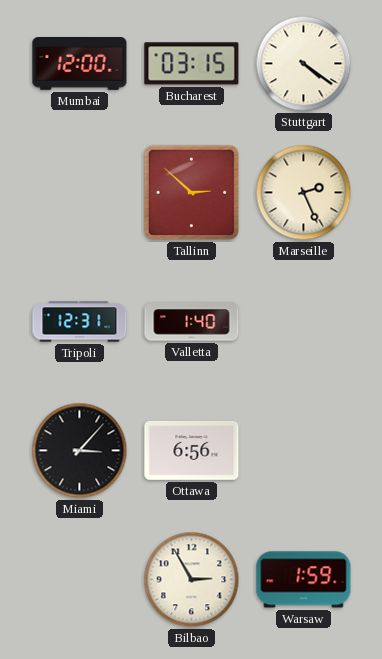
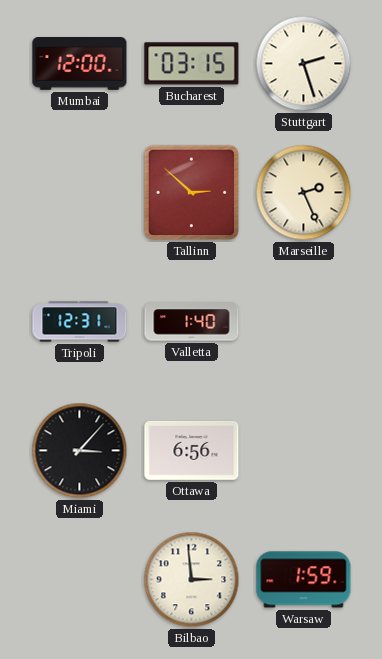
Stuttgart: 4:21 -> 2:27
Bilbao: 2:55 -> 2:59
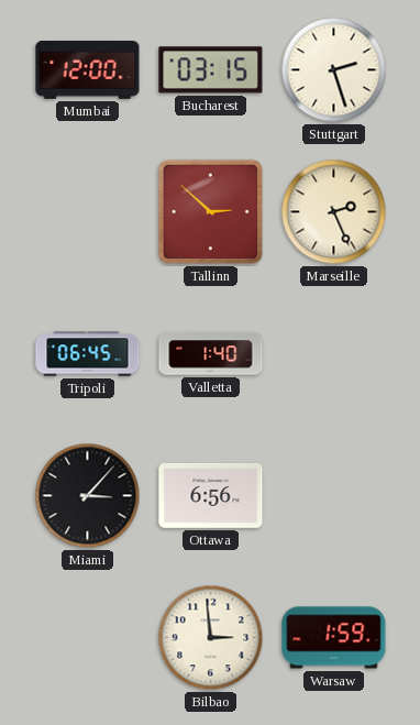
Tripoli: 12:31 -> 06:45
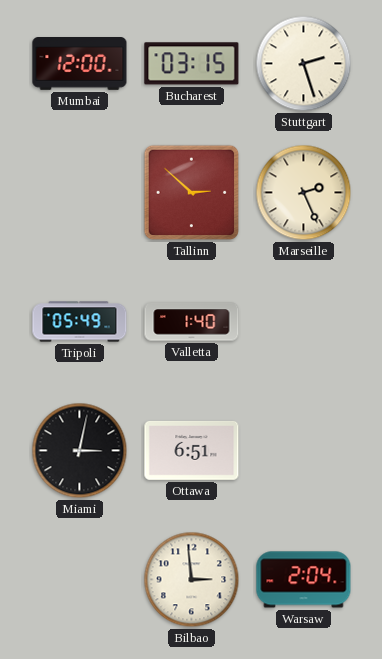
Tripoli: 06:45 -> 05:49
Miami: 3:07 -> 3:02
Ottawa: 6:56 -> 6:51
Warsaw: 1:59 -> 2:04
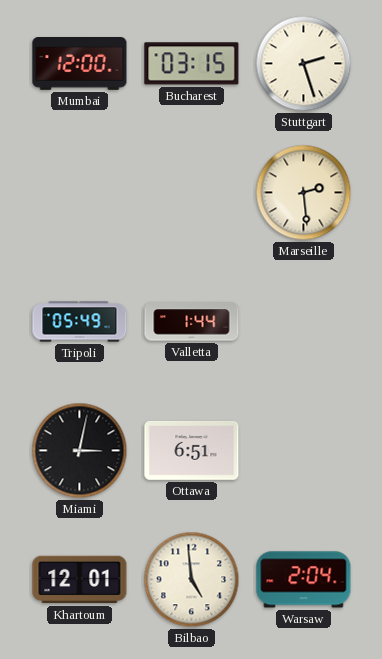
Tallinn: 2:52 -> none
Marseille: 2:26 -> 2:29
Valletta: 1:40 -> 1:44
Khartoum: none -> 12:01
Bilbao: 2:59 -> 4:59
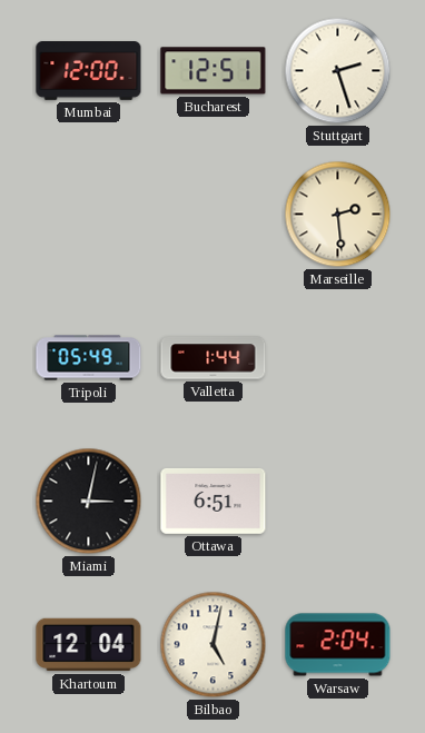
Bucharest: 03:15 -> 12:51
Khartoum: 12:01 -> 12:04
Bilbao: 4:59 -> 5:02
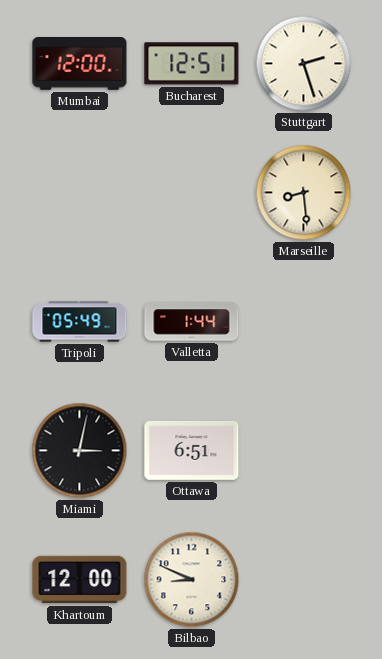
Marseille: 2:29 -> 8:29
Khartoum: 12:04 -> 12:00
Bilbao: 5:02 -> 8:49
Warsaw: 2:04 -> none
